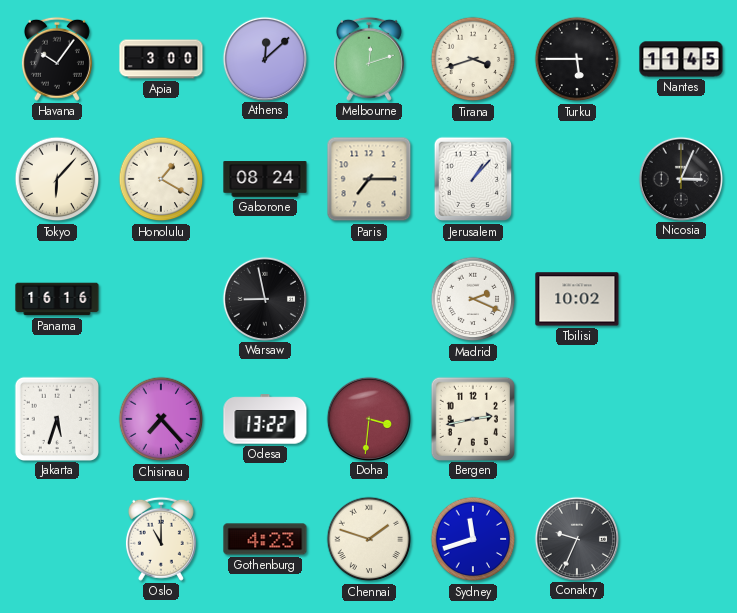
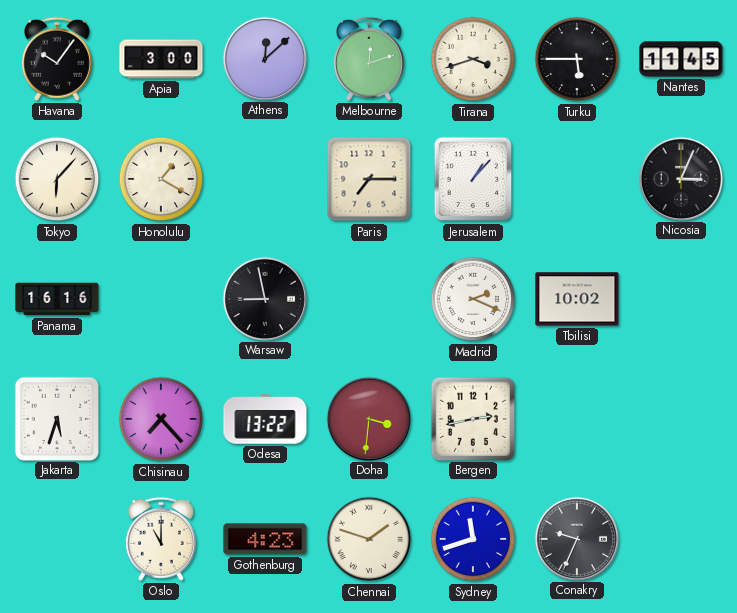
Gaborone: 08:24 -> none
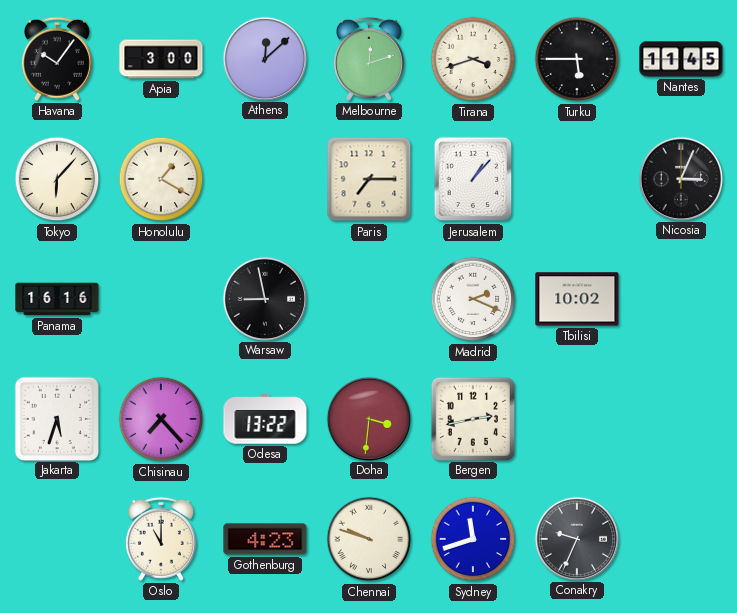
Chennai: 1:48 -> 9:48
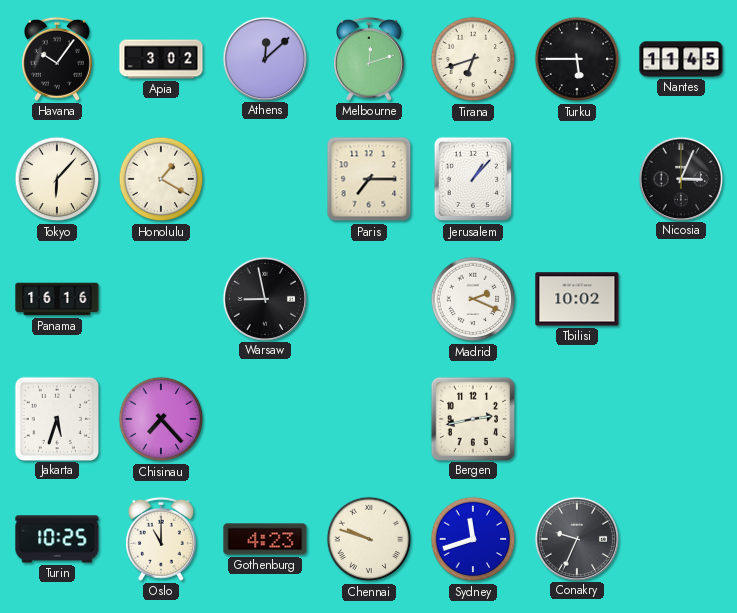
Apia: 3:00 -> 3:02
Tirana: 3:42 -> 6:42
Odesa: 13:22 -> none
Doha: 3:31 -> none
Turin: none -> 10:25
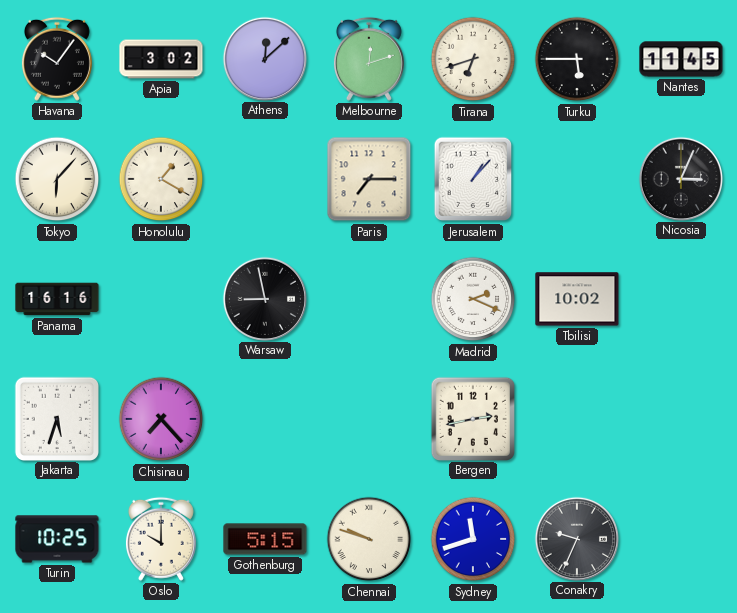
Oslo: 11:00 -> 10:00
Gothenburg: 4:23 -> 5:15
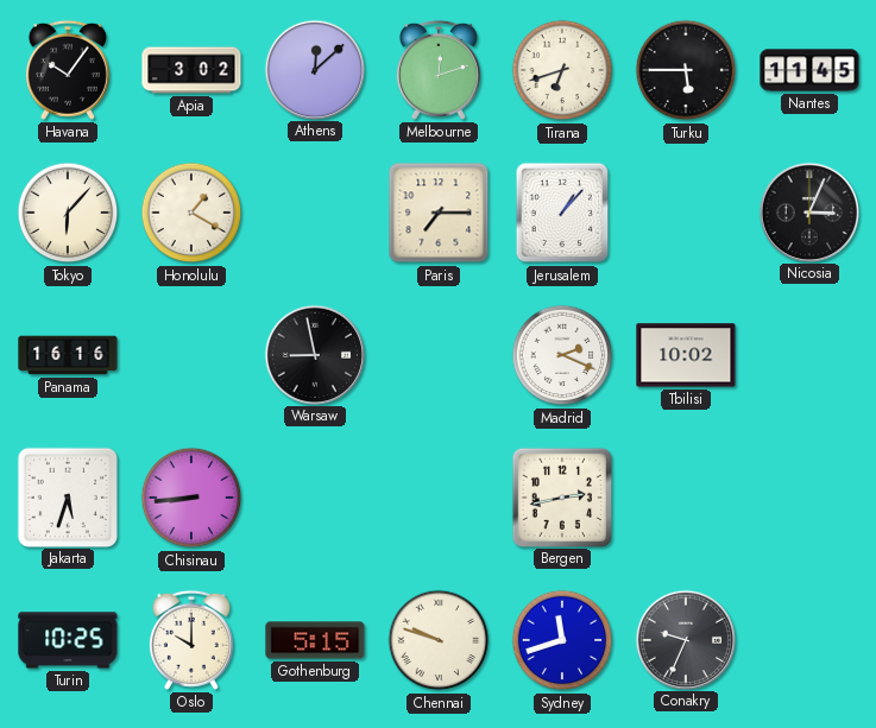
Chisinau: 7:23 -> 8:44
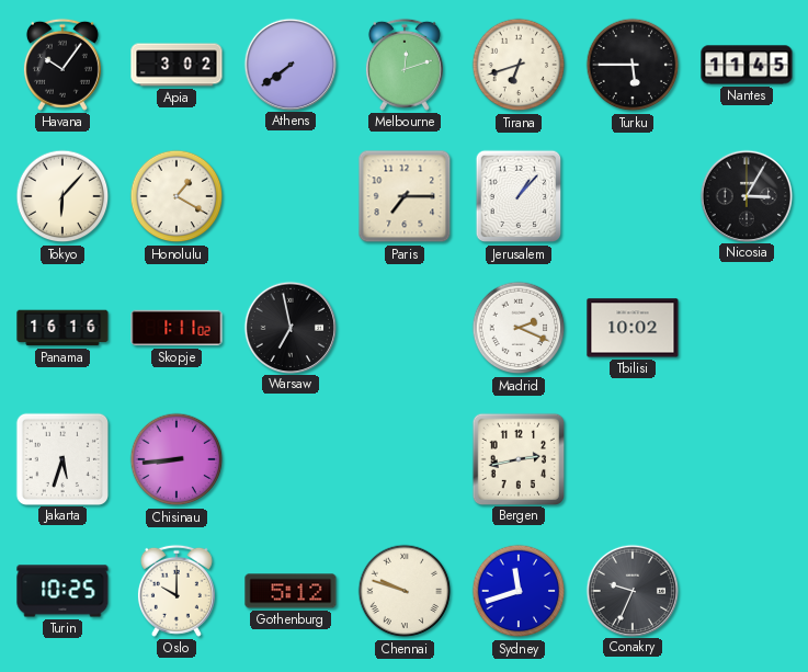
Athens: 12:08 -> 7:39
Nicosia: 3:04 -> 3:05
Skopje: none -> 1:11
Warsaw: 8:58 -> 6:58
Gothenburg: 5:15 -> 5:12
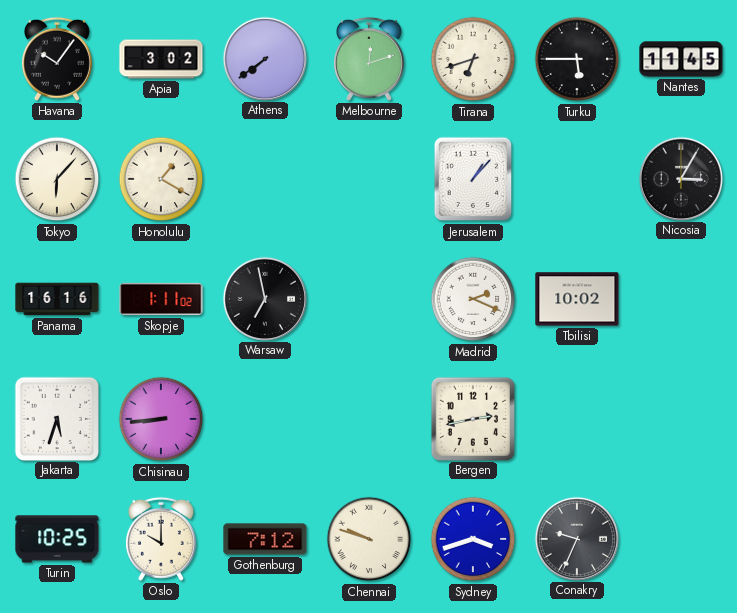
Paris: 7:15 -> none
Gothenburg: 5:12 -> 7:12
Sydney: 11:42 -> 3:42
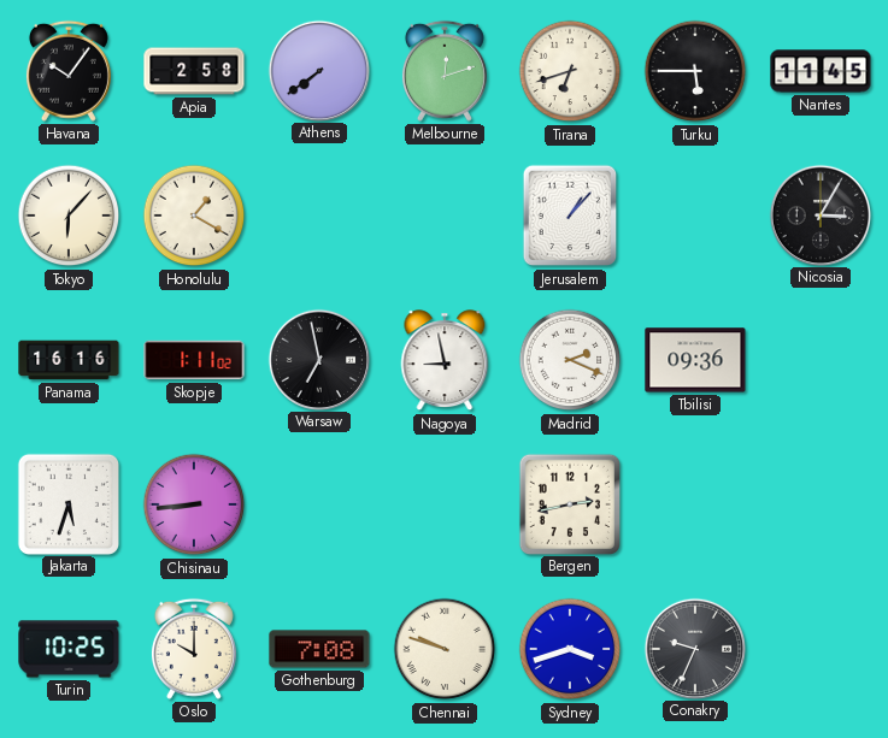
Apia: 3:02 -> 2:58
Nagoya: none -> 8:58
Tbilisi: 10:02 -> 09:36
Gothenburg: 7:12 -> 7:08
